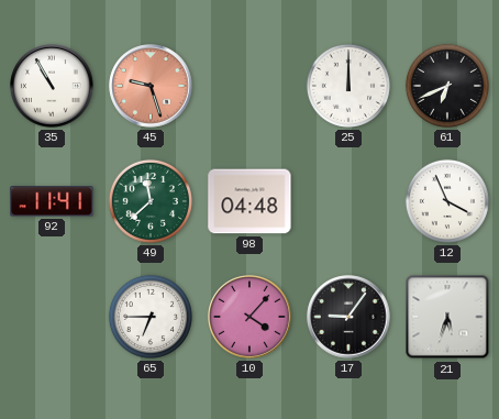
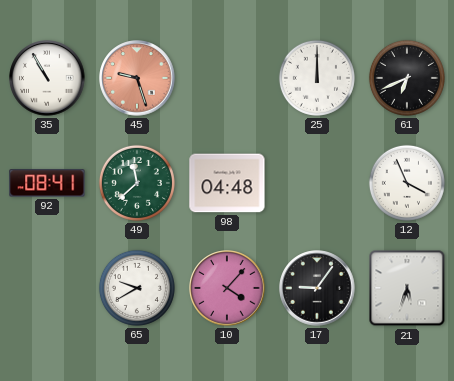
92: 11:41 -> 08:41
65: 6:45 -> 9:40
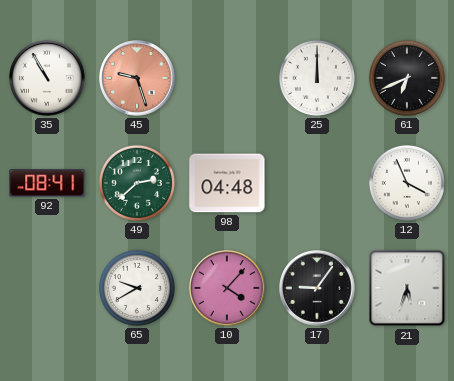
49: 11:38 -> 2:38
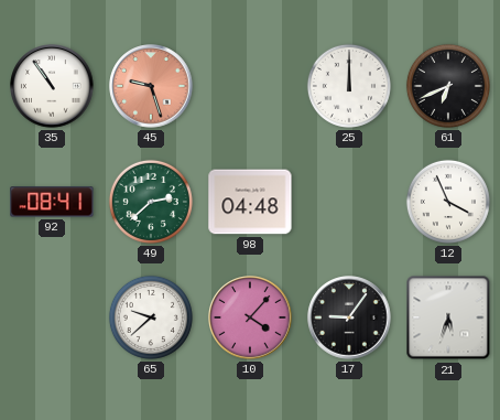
35: 10:55 -> 10:54
65: 9:40 -> 9:38
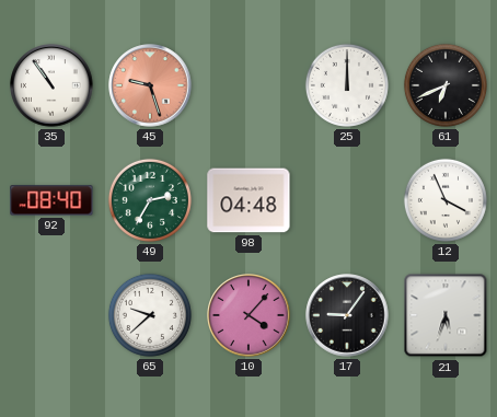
92: 08:41 -> 08:40
49: 2:38 -> 2:35
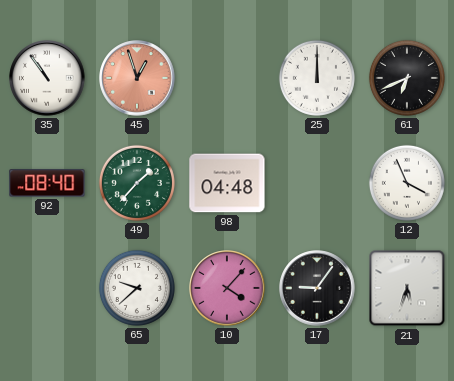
45: 9:27 -> 12:57
49: 2:35 -> 1:37
